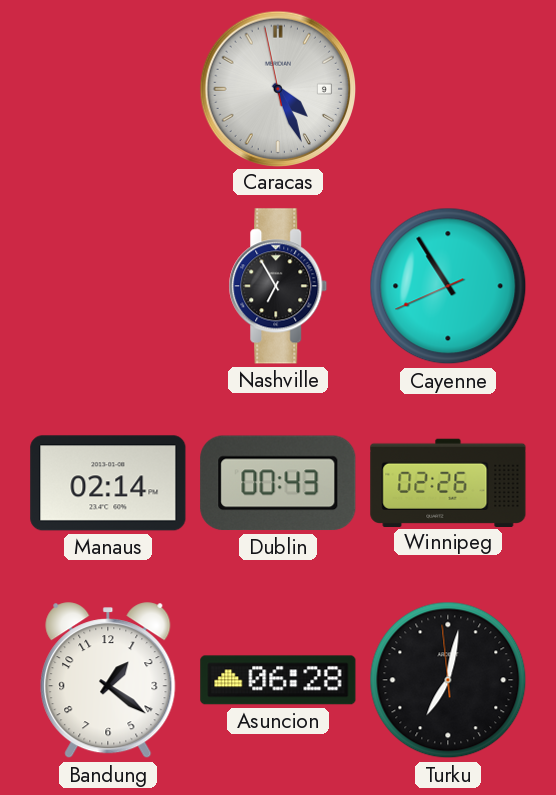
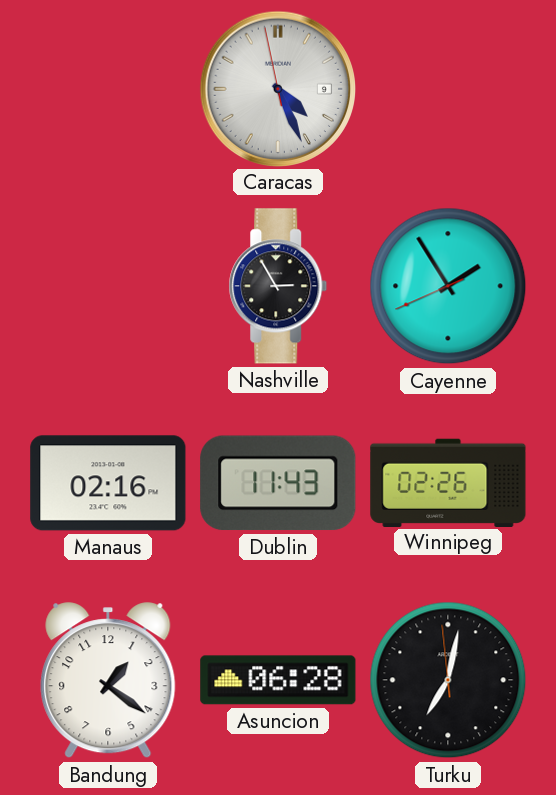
Nashville: 6:55 -> 2:55
Cayenne: 10:54 -> 1:54
Manaus: 02:14 -> 02:16
Dublin: 00:43 -> 11:43
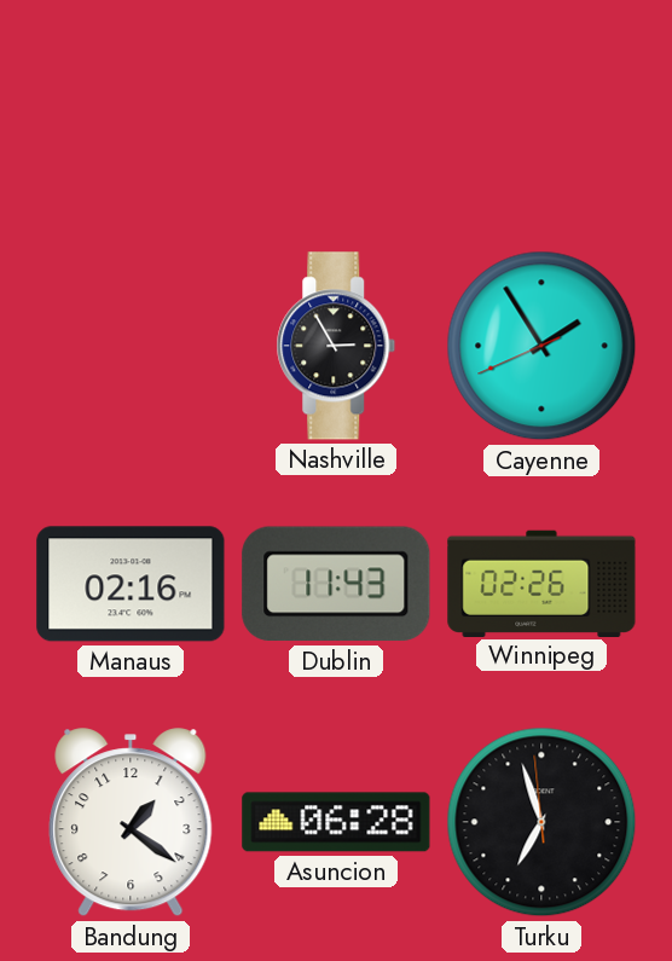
Caracas: 4:25 -> none
Turku: 7:01 -> 6:56
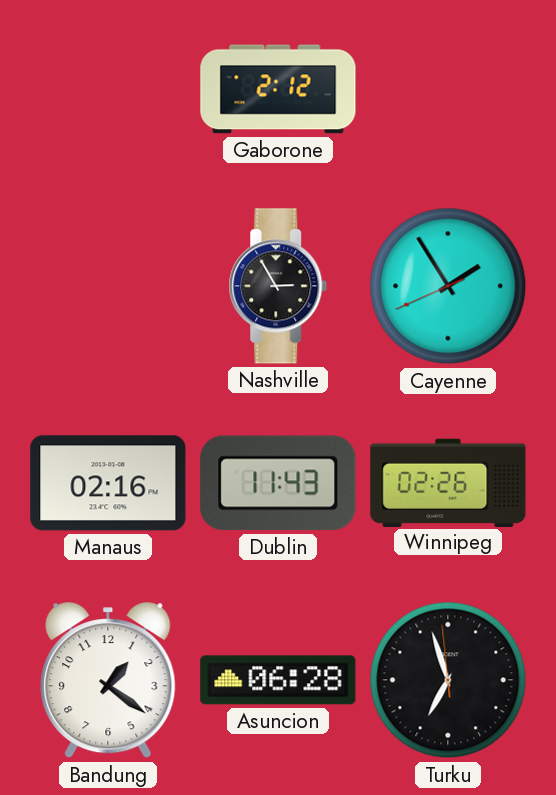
Gaborone: none -> 2:12
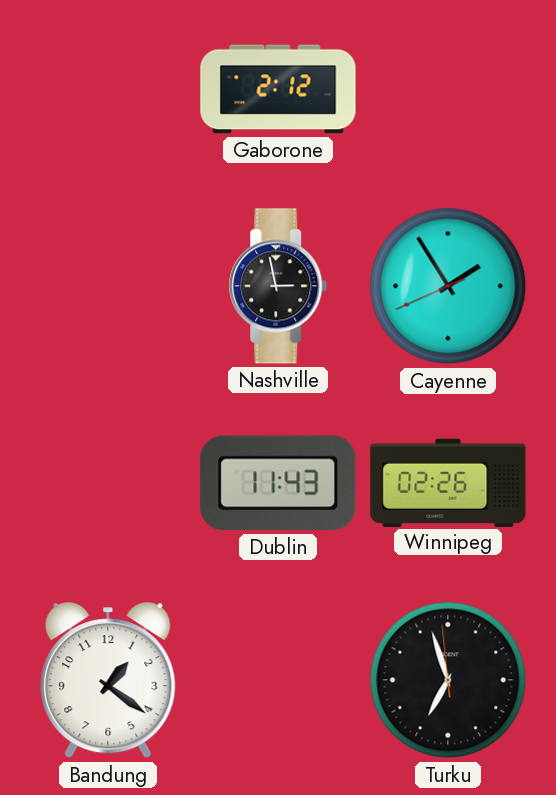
Nashville: 2:55 -> 2:58
Manaus: 02:16 -> none
Asuncion: 06:28 -> none
